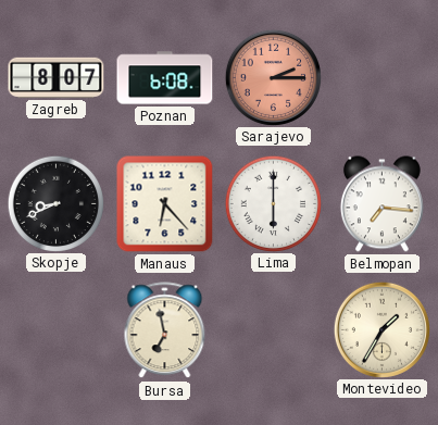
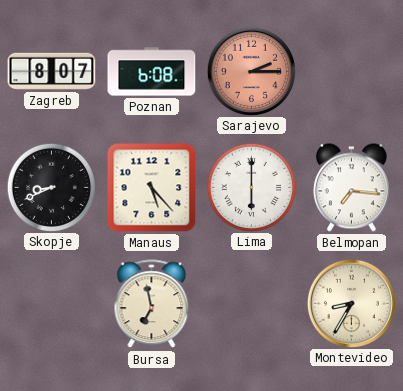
Manaus: 6:23 -> 5:23
Montevideo: 1:35 -> 8:35
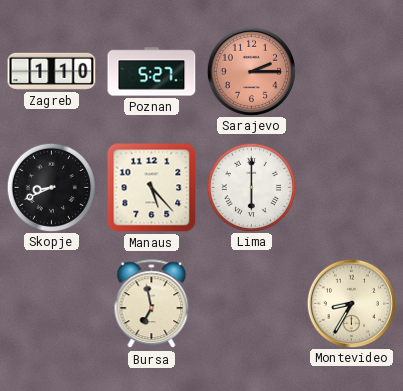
Zagreb: 8:07 -> 1:10
Poznan: 6:08 -> 5:27
Belmopan: 7:16 -> none
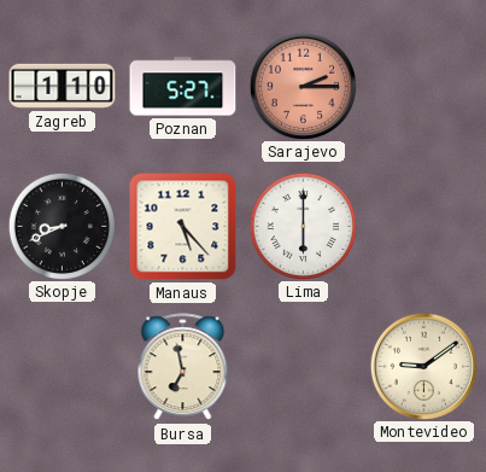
Montevideo: 8:35 -> 9:09
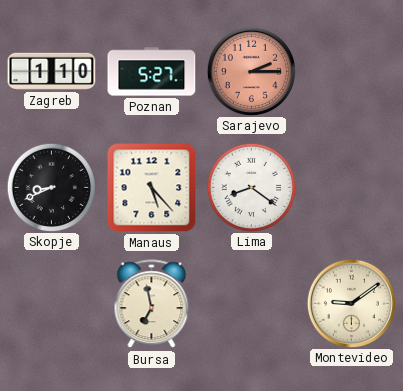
Lima: 6:00 -> 8:21
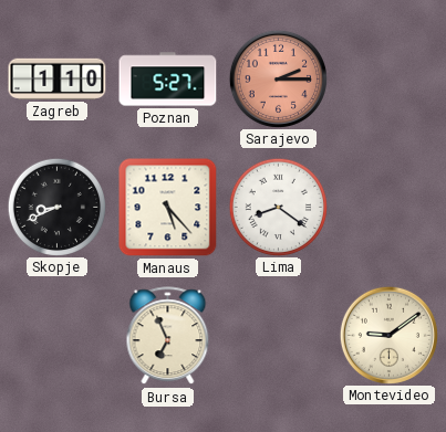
Bursa: 6:58 -> 6:56
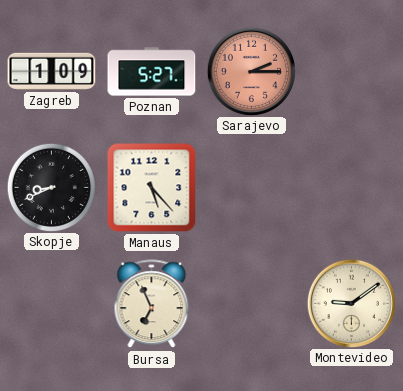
Zagreb: 1:10 -> 1:09
Lima: 8:21 -> none
